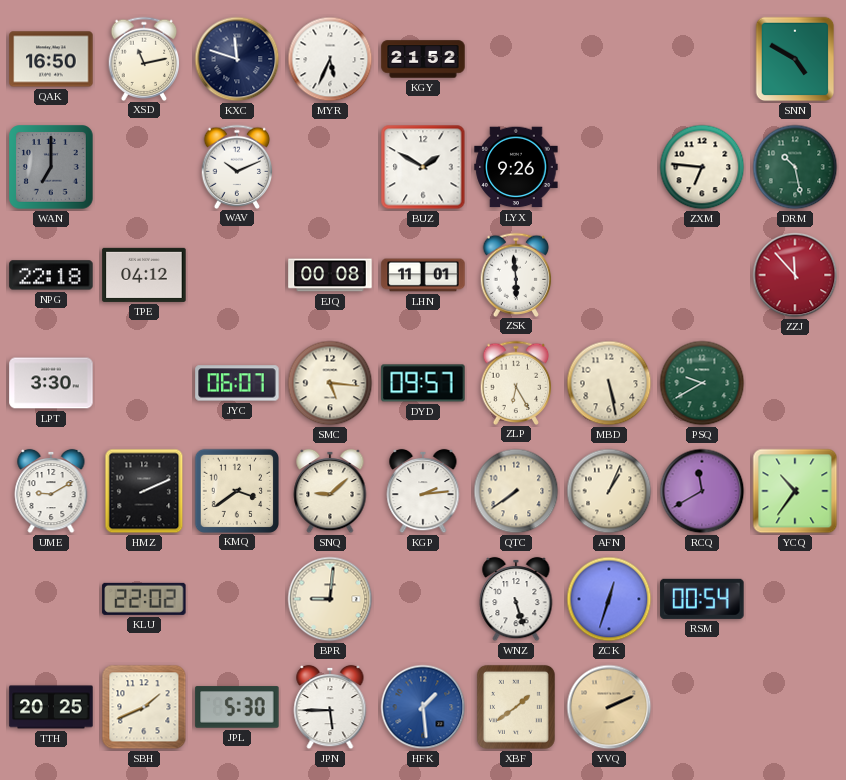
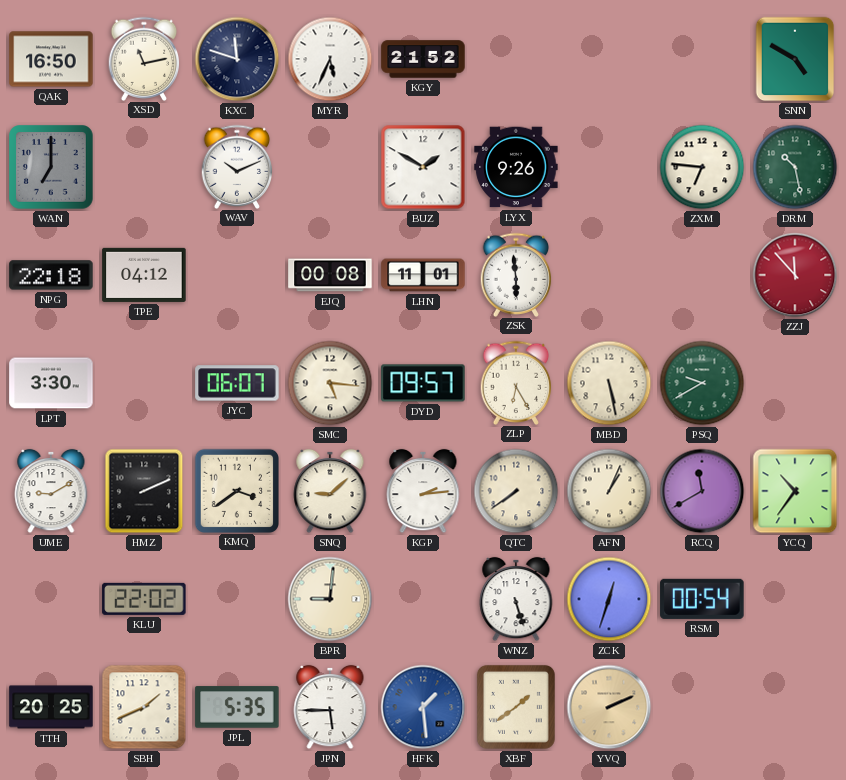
JPL: 5:30 -> 5:35
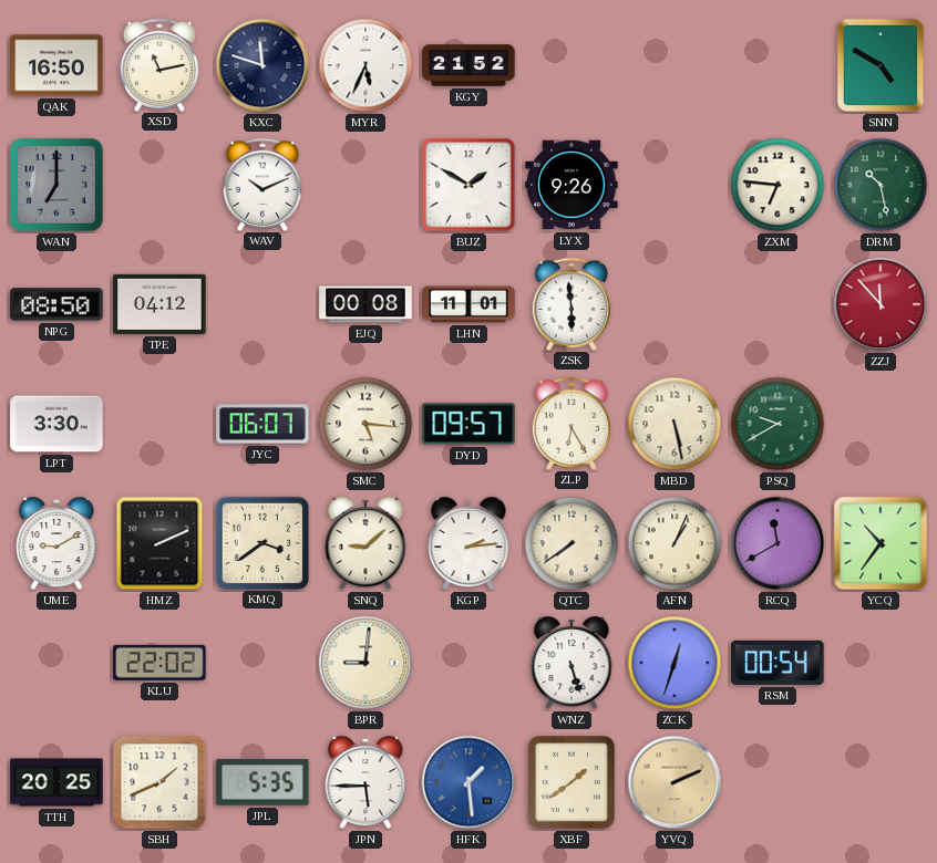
NPG: 22:18 -> 08:50
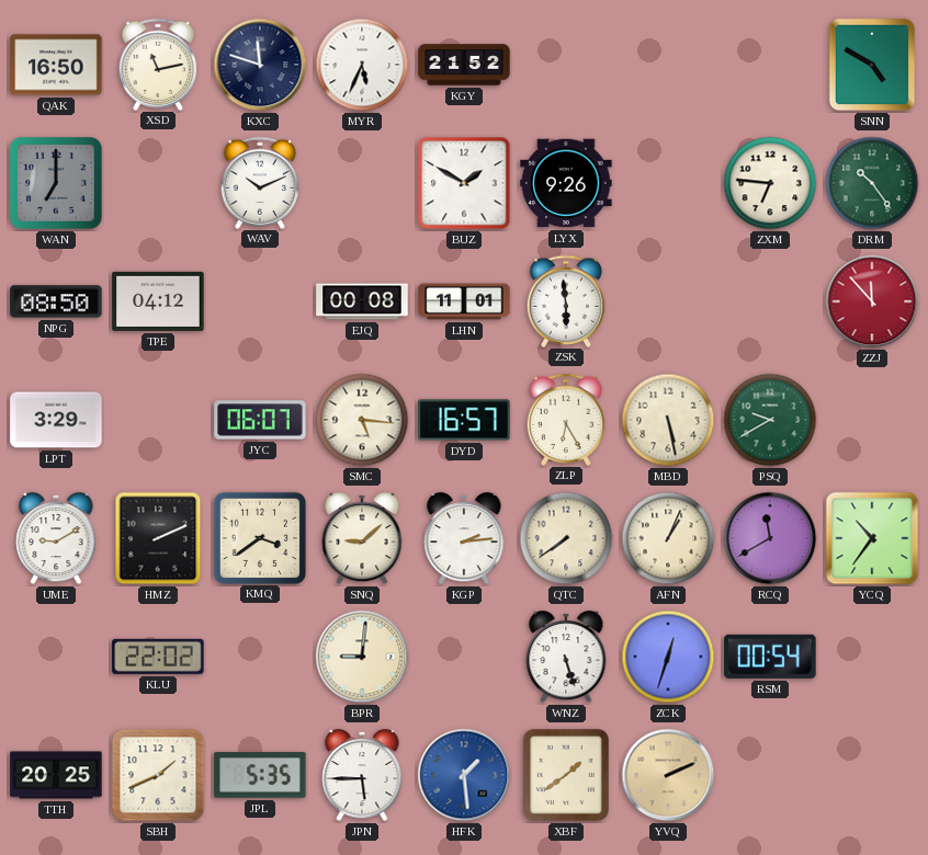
DRM: 10:28 -> 10:24
LPT: 3:30 -> 3:29
DYD: 09:57 -> 16:57
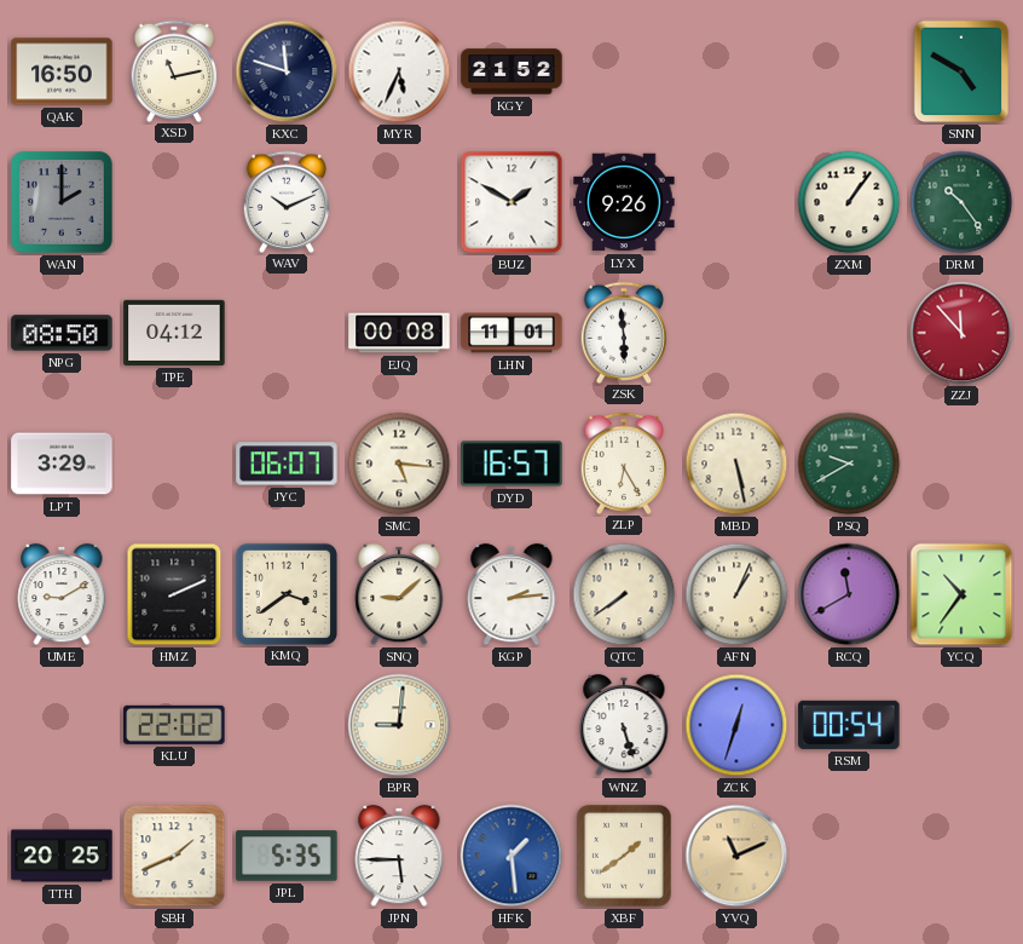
WAN: 7:00 -> 2:00
ZXM: 6:46 -> 1:06
YVQ: 2:11 -> 11:11
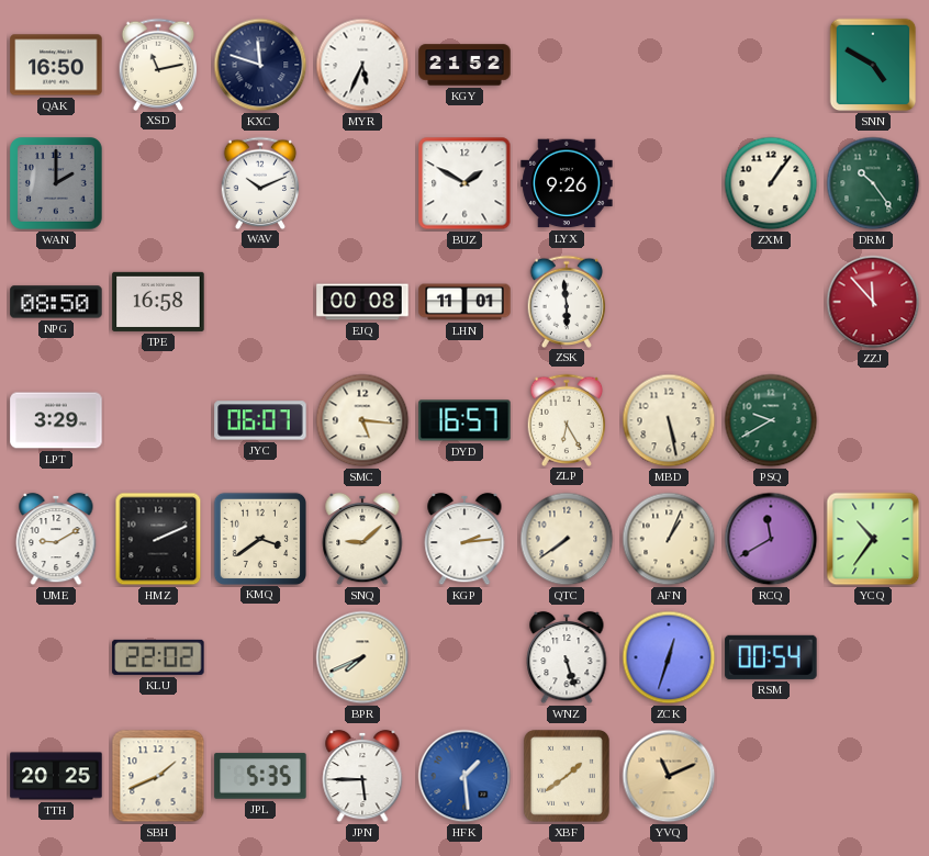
TPE: 04:12 -> 16:58
BPR: 9:01 -> 7:41
